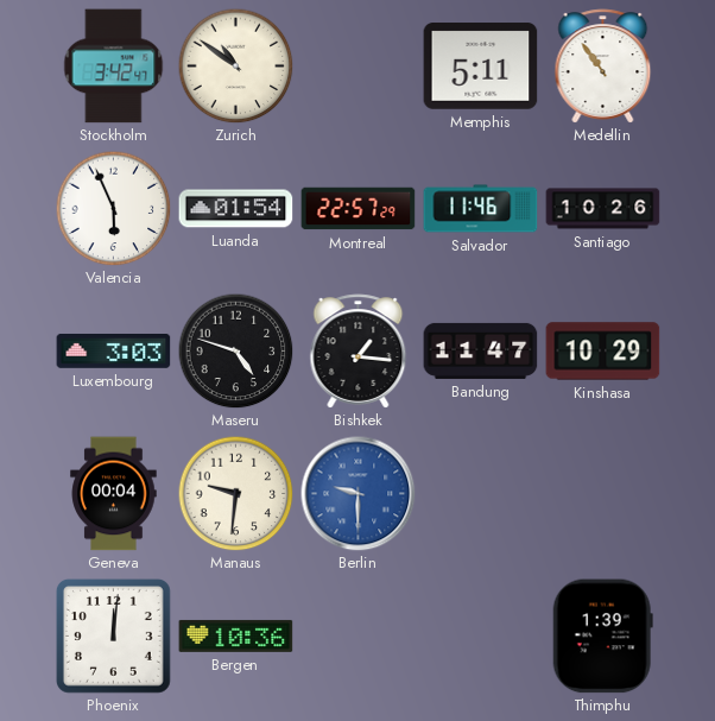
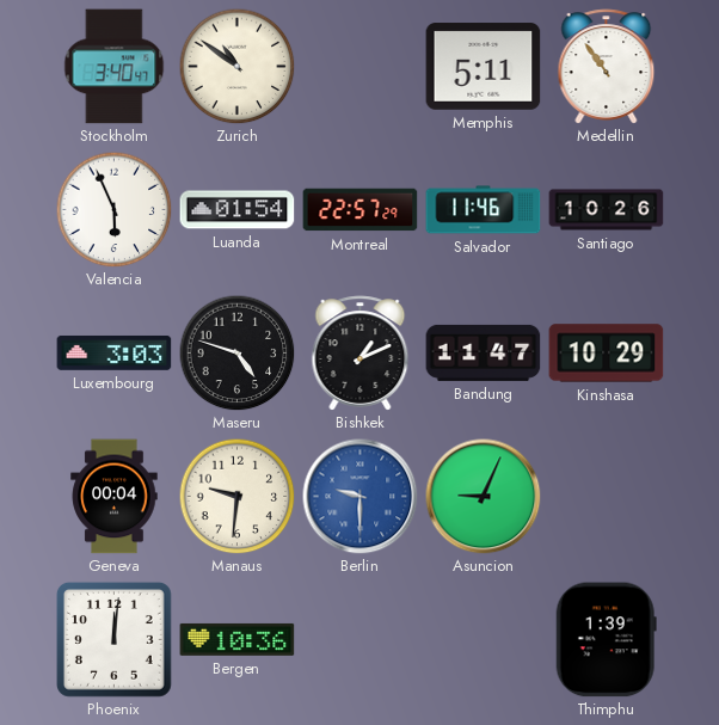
Stockholm: 3:42 -> 3:40
Bishkek: 1:16 -> 1:11
Asuncion: none -> 9:04
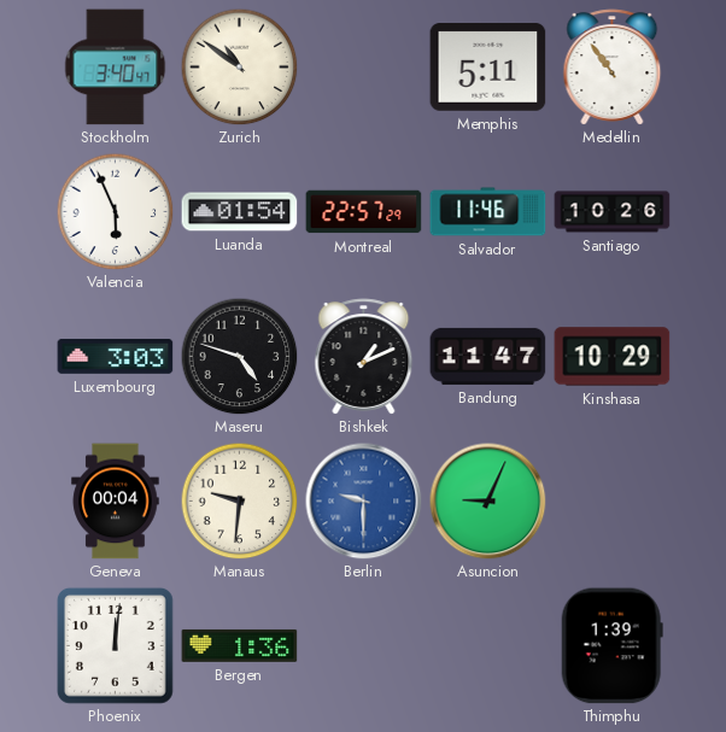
Bergen: 10:36 -> 1:36
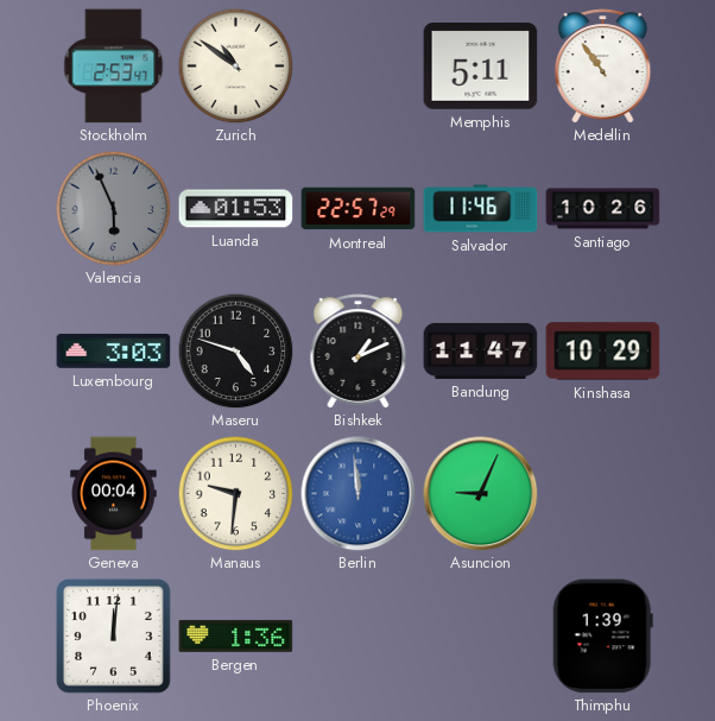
Stockholm: 3:40 -> 2:53
Valencia dial: white -> grey
Luanda: 01:54 -> 01:53
Berlin: 9:30 -> 11:59
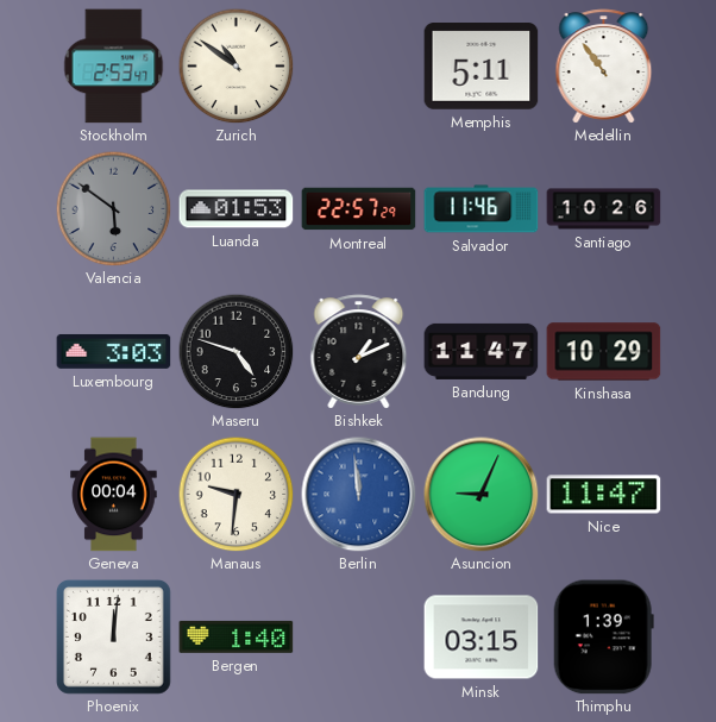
Valencia: 5:56 -> 5:51
Nice: none -> 11:47
Bergen: 1:36 -> 1:40
Minsk: none -> 03:15
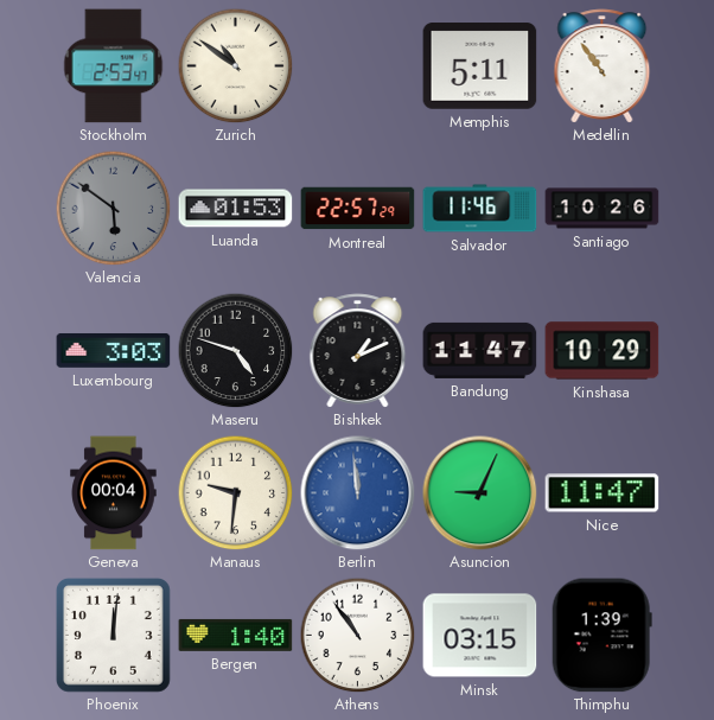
Athens: none -> 10:54
